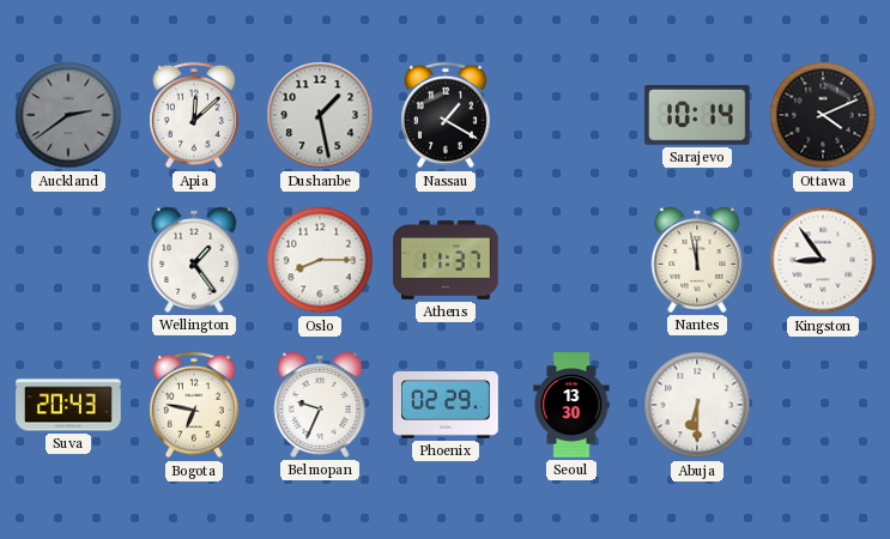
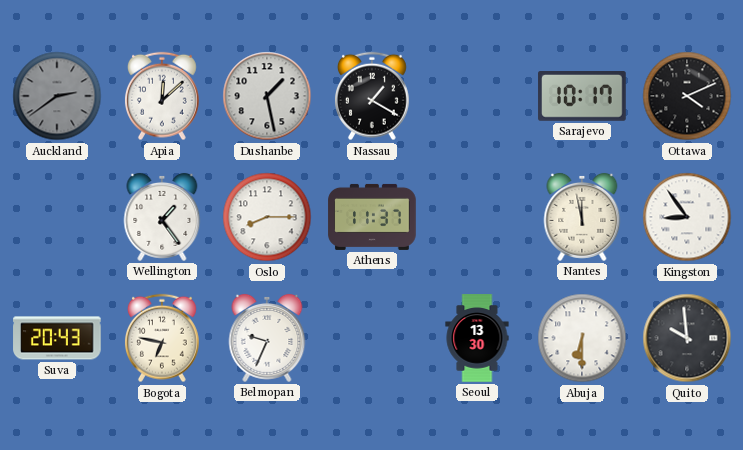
Sarajevo: 10:14 -> 10:17
Phoenix: 02:29 -> none
Quito: none -> 9:59
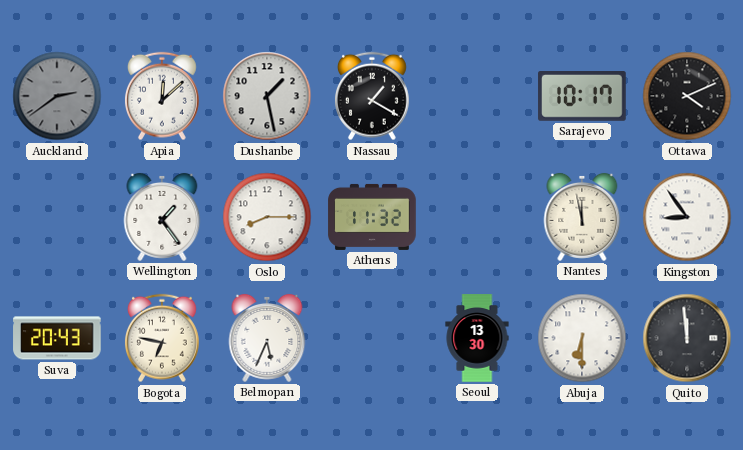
Athens: 11:37 -> 11:32
Belmopan: 9:34 -> 5:34
Quito: 9:59 -> 11:59
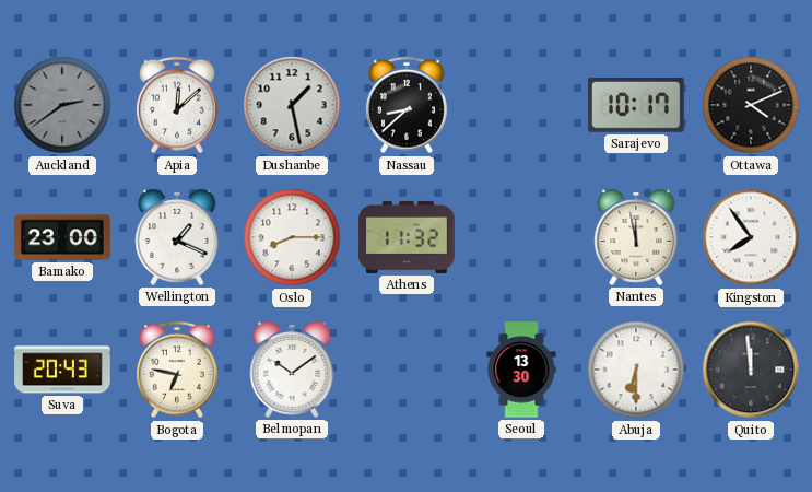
Nassau: 1:20 -> 8:38
Bamako: none -> 23:00
Wellington: 1:24 -> 1:19
Kingston: 8:54 -> 7:54
Belmopan: 5:34 -> 10:09
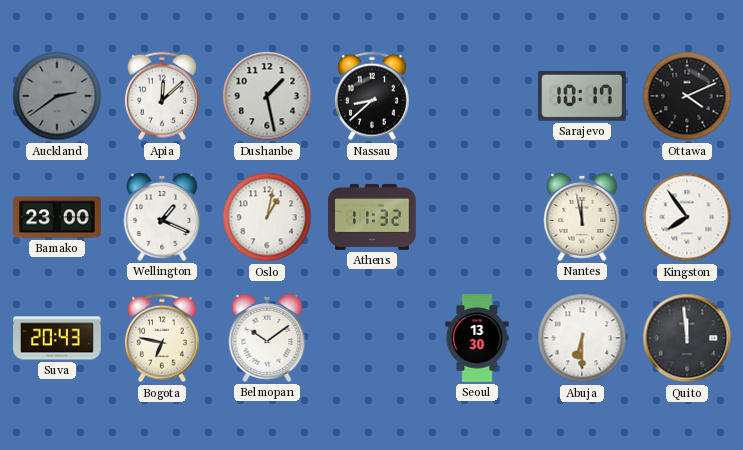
Oslo: 8:15 -> 1:02
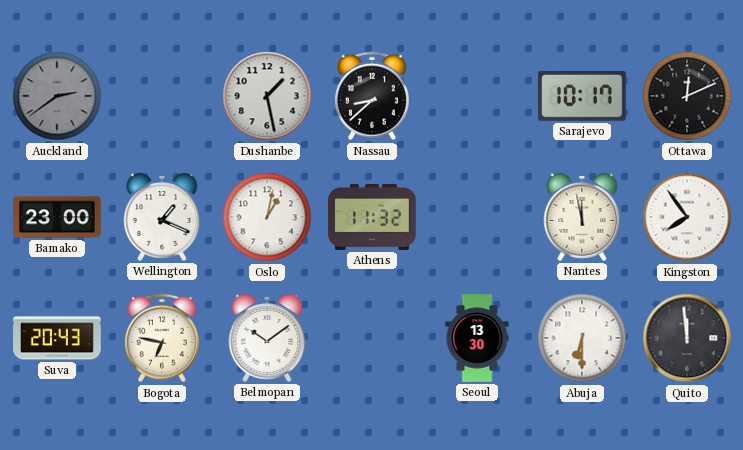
Apia: 12:08 -> none
Ottawa: 4:11 -> 12:11
